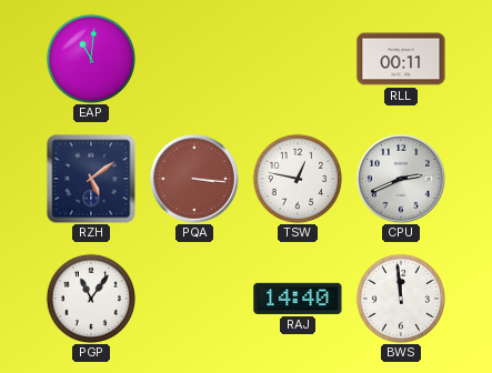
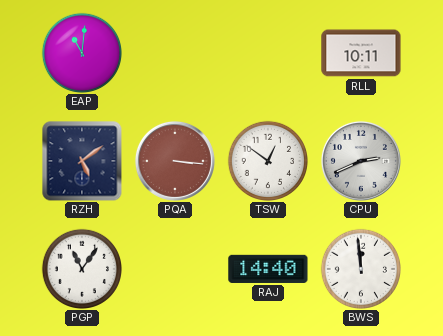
RLL: 00:11 -> 10:11
TSW: 12:47 -> 12:51
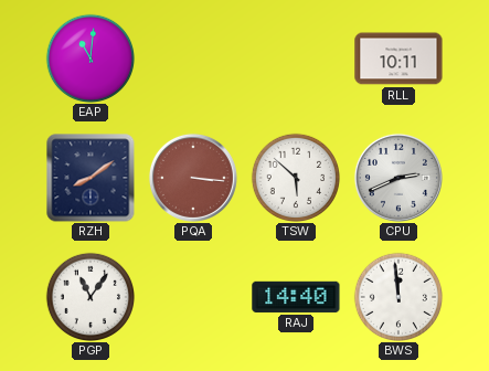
RZH: 5:09 -> 8:09
TSW: 12:51 -> 5:52
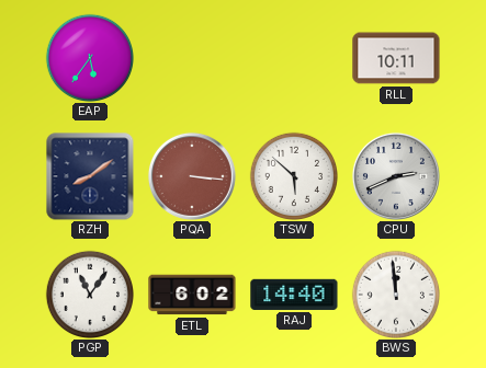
EAP: 11:01 -> 5:36
ETL: none -> 6:02
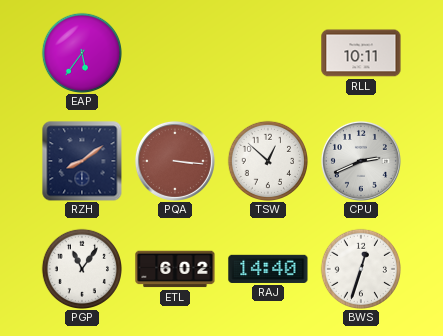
TSW: 5:52 -> 12:52
BWS: 11:59 -> 12:33
